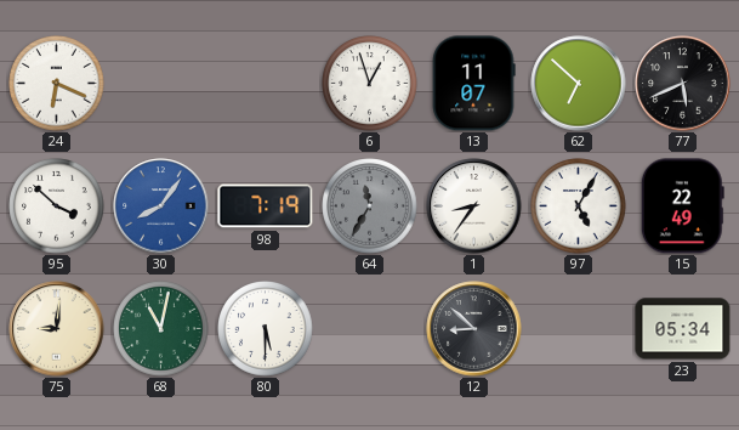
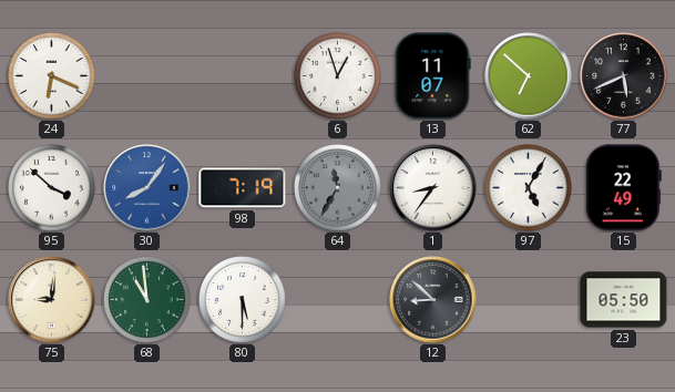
68: 11:02 -> 10:59
23: 05:34 -> 05:50
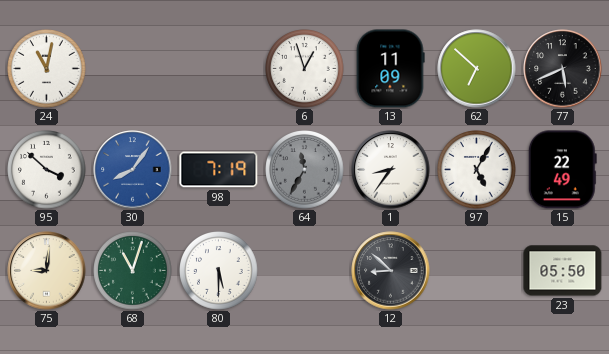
24: 6:19 -> 11:02
13: 11:07 -> 11:09
68: 10:59 -> 11:03
